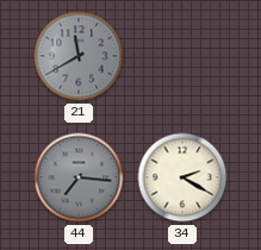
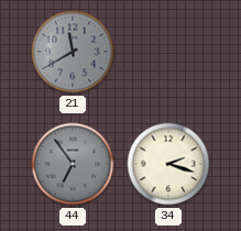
44: 7:16 -> 6:54
34: 2:20 -> 2:18
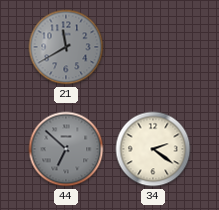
44: 6:54 -> 6:52
34: 2:18 -> 2:21
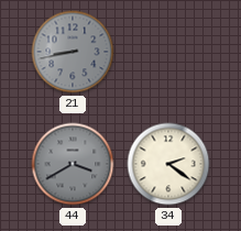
21: 11:40 -> 8:43
44: 6:52 -> 3:40
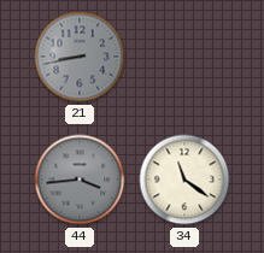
44: 3:40 -> 3:44
34: 2:21 -> 11:21
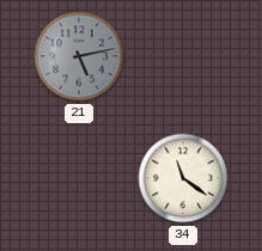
21: 8:43 -> 5:13
44: 3:44 -> none
